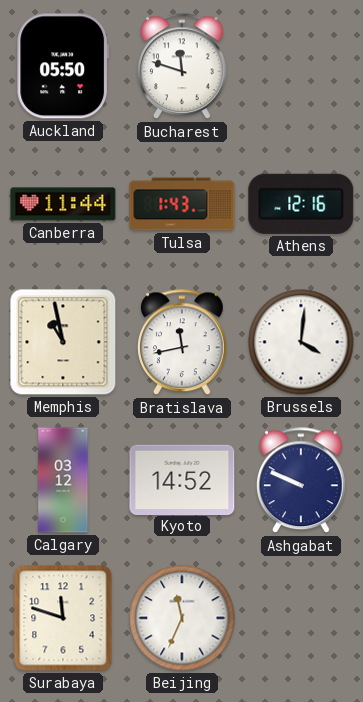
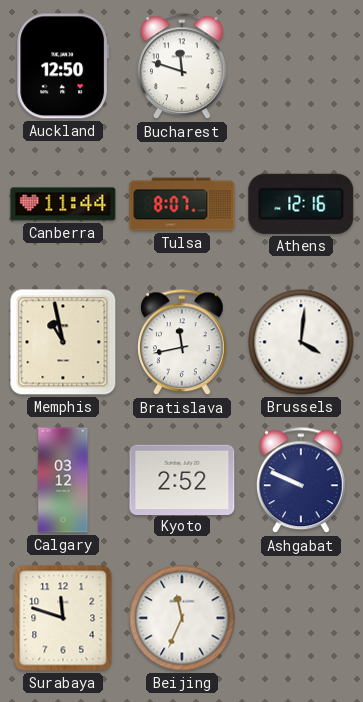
Auckland: 05:50 -> 12:50
Tulsa: 1:43 -> 8:07
Kyoto: 14:52 -> 2:52
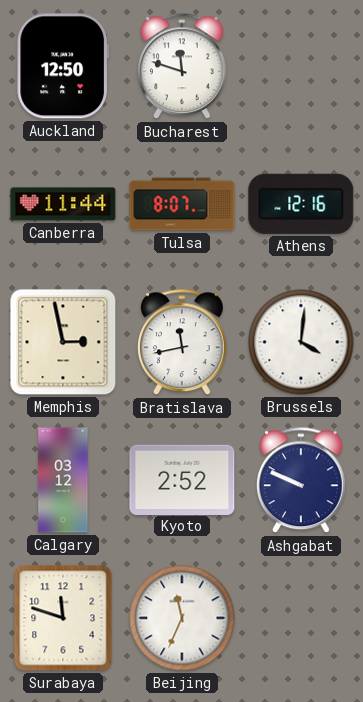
Memphis: 10:58 -> 2:58
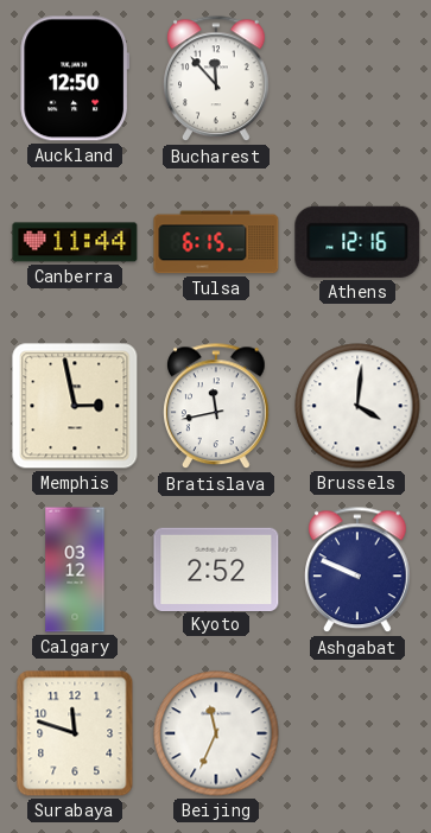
Bucharest: 11:48 -> 11:53
Tulsa: 8:07 -> 6:15
